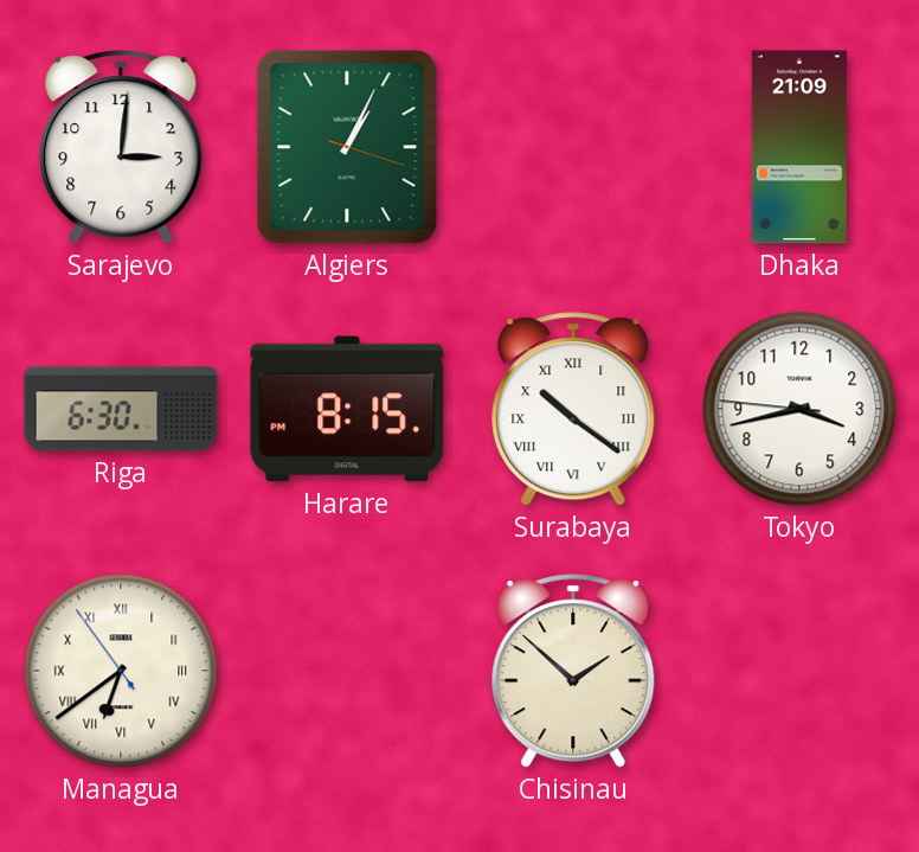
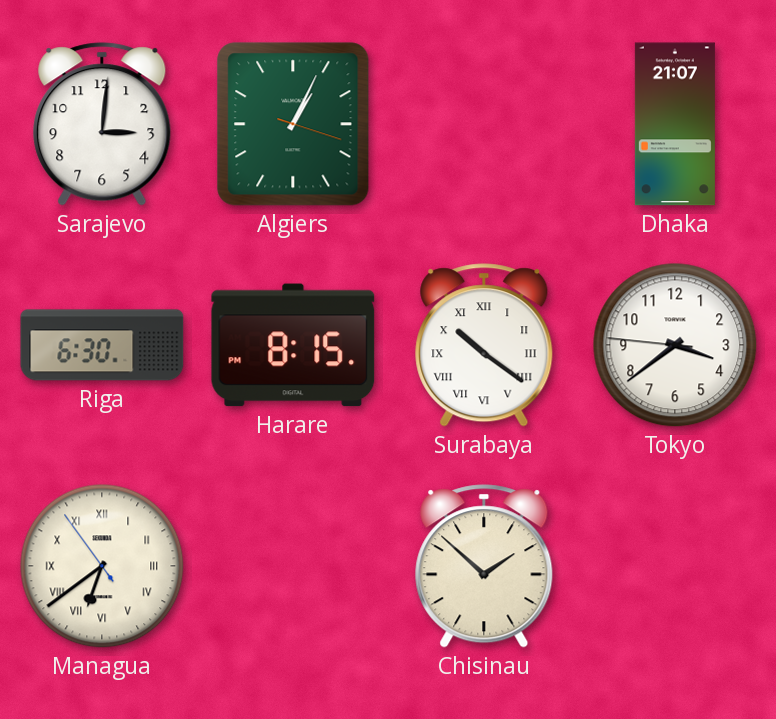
Dhaka: 21:09 -> 21:07
Tokyo: 3:42 -> 3:38
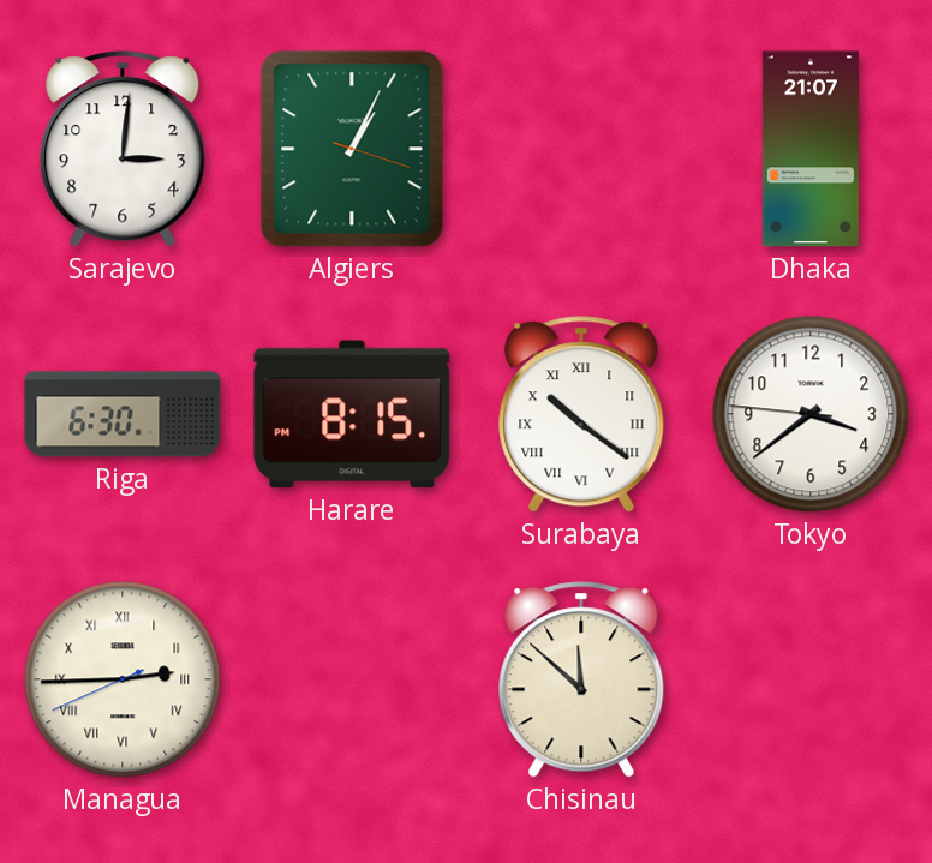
Managua: 6:38 -> 2:44
Chisinau: 1:52 -> 11:52
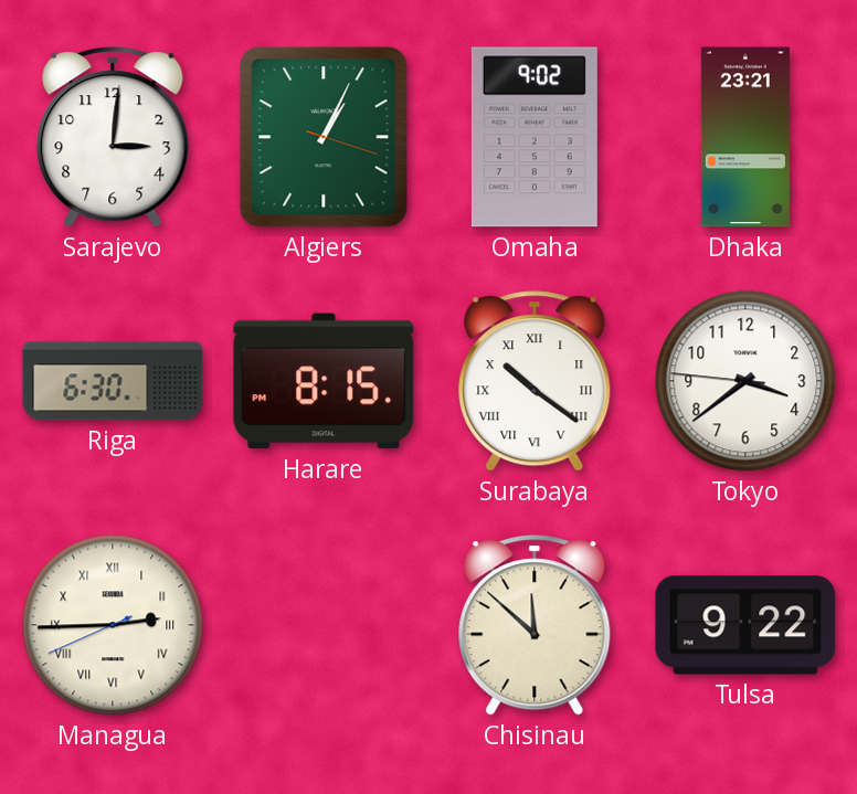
Omaha: none -> 9:02
Dhaka: 21:07 -> 23:21
Tulsa: none -> 9:22
